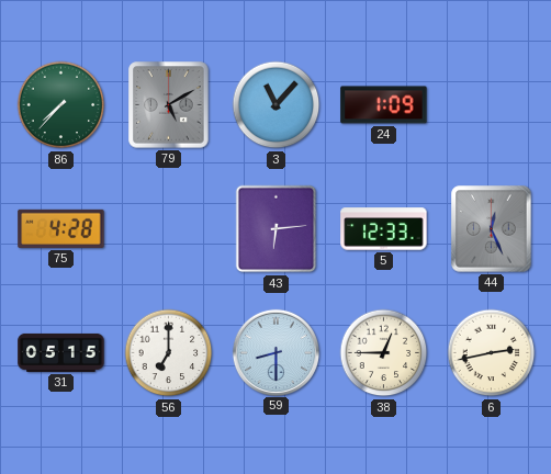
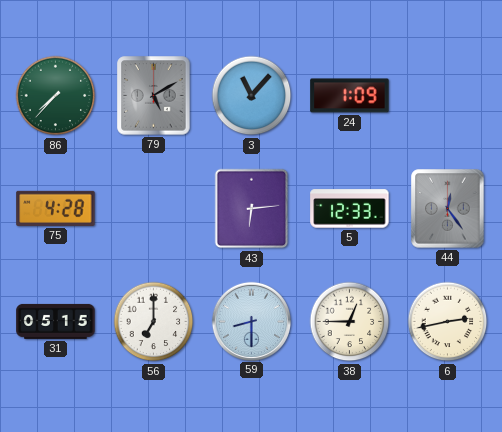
44: 12:26 -> 12:24
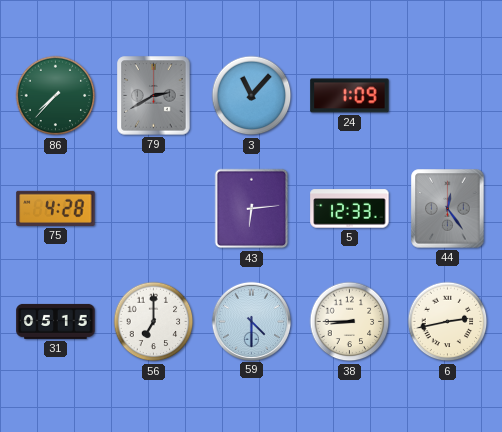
79: 5:10 -> 2:40
59: 8:30 -> 4:30
38: 12:45 -> 8:45
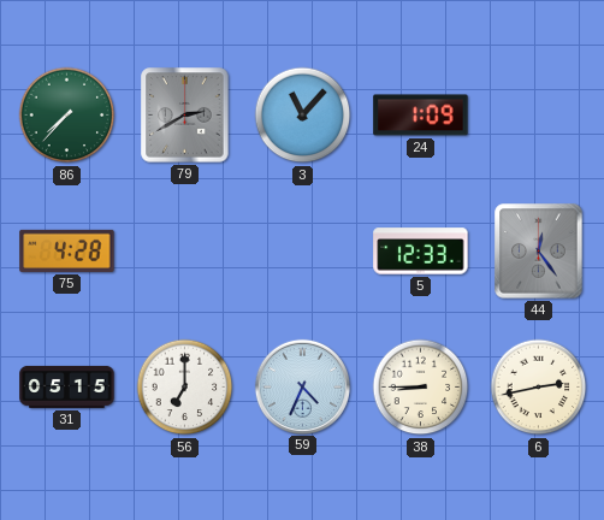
43: 6:14 -> none
59: 4:30 -> 4:34
